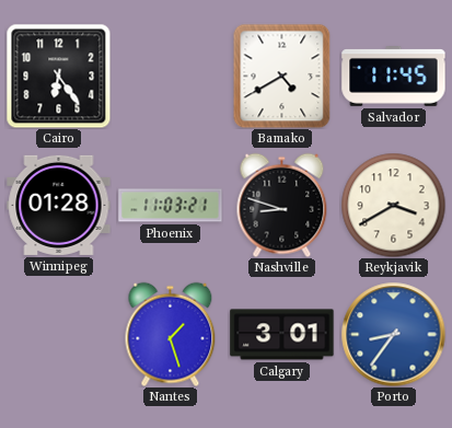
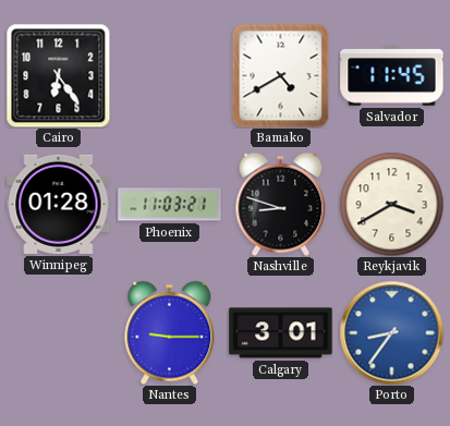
Nantes: 1:27 -> 9:15
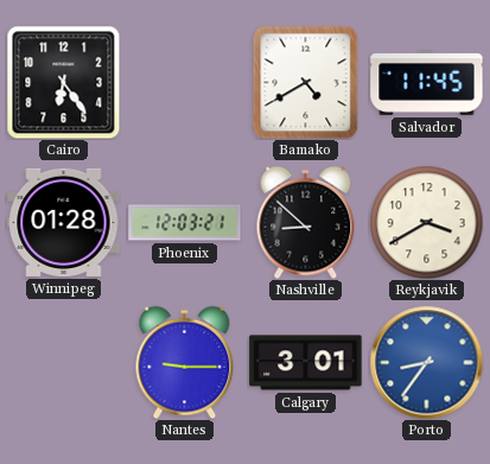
Phoenix: 11:03 -> 12:03
Nashville: 8:48 -> 8:52
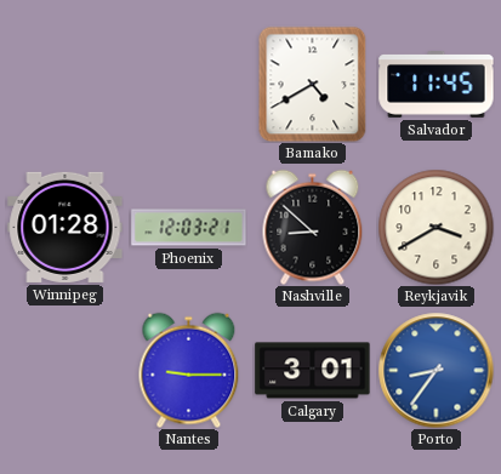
Cairo: 6:24 -> none
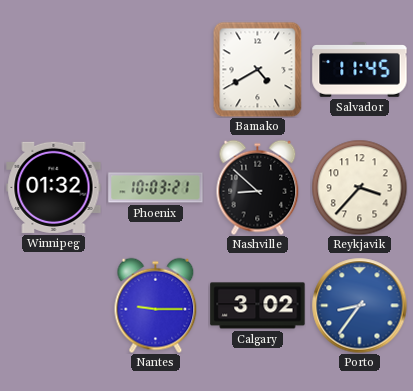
Winnipeg: 01:28 -> 01:32
Phoenix: 12:03 -> 10:03
Reykjavik: 3:40 -> 3:37
Calgary: 3:01 -> 3:02
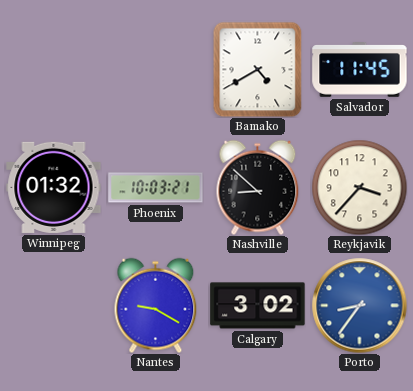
Nantes: 9:15 -> 9:20
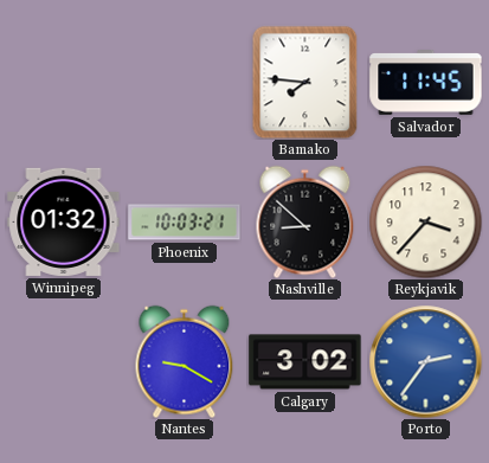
Bamako: 4:40 -> 7:46
Porto: 8:36 -> 2:36
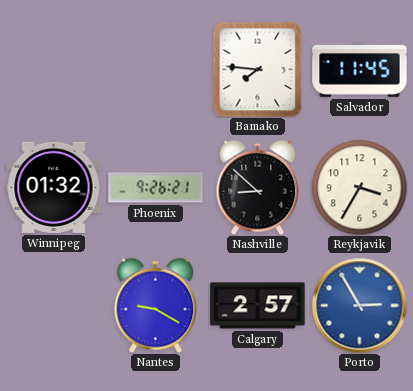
Phoenix: 10:03 -> 9:26
Reykjavik: 3:37 -> 3:35
Calgary: 3:02 -> 2:57
Porto: 2:36 -> 2:55
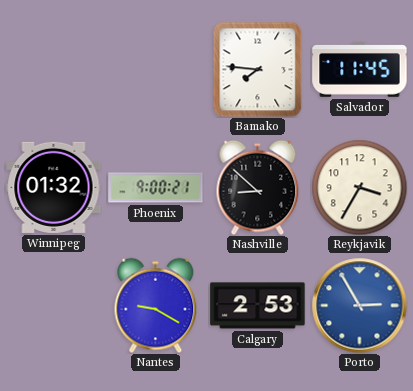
Phoenix: 9:26 -> 9:00
Calgary: 2:57 -> 2:53
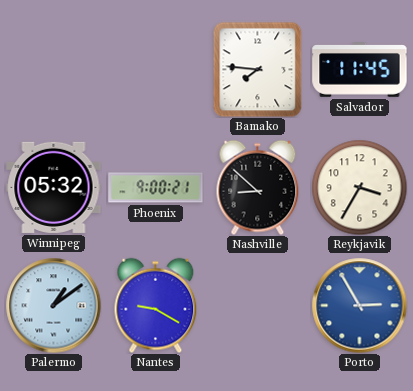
Winnipeg: 01:32 -> 05:32
Palermo: none -> 1:09
Calgary: 2:53 -> none
